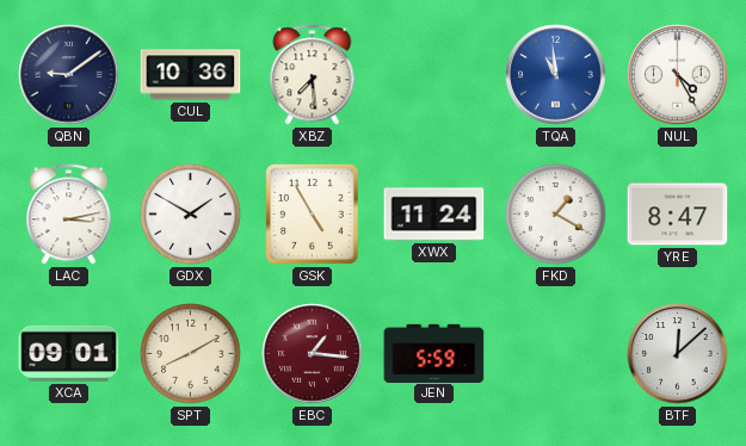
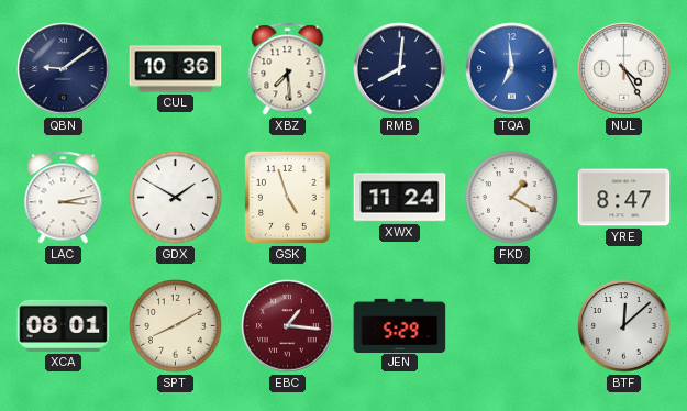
RMB: none -> 8:01
TQA: 10:59 -> 6:59
GSK: 4:55 -> 4:57
XCA: 09:01 -> 08:01
JEN: 5:59 -> 5:29
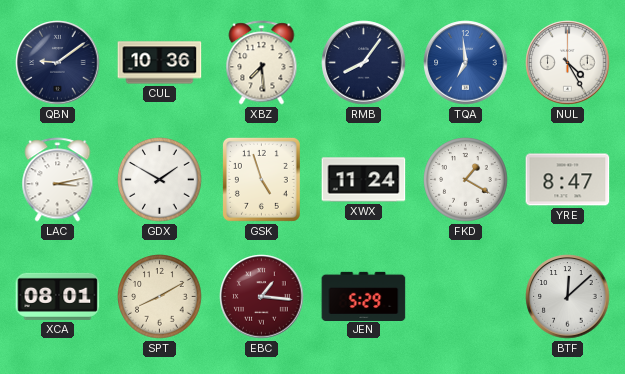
RMB: 8:01 -> 8:06
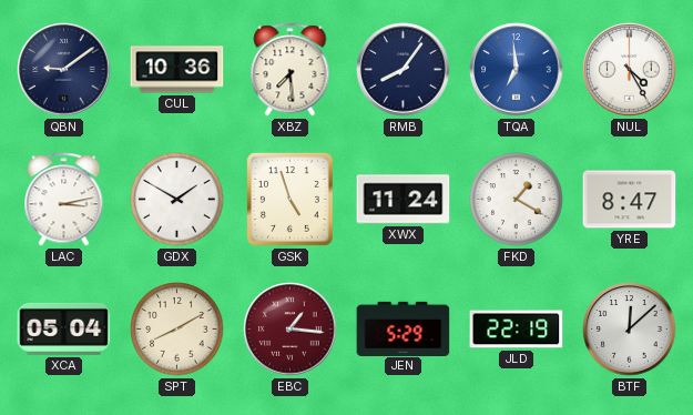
XCA: 08:01 -> 05:04
JLD: none -> 22:19
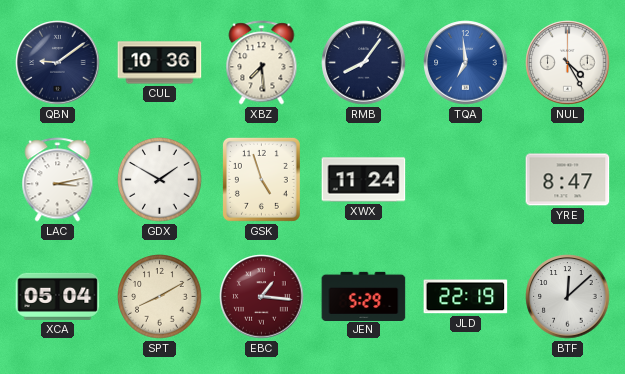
FKD: 1:20 -> none
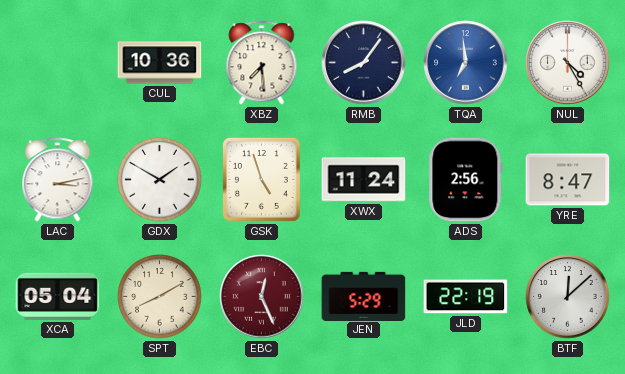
QBN: 9:09 -> none
ADS: none -> 2:56
EBC: 1:16 -> 12:26
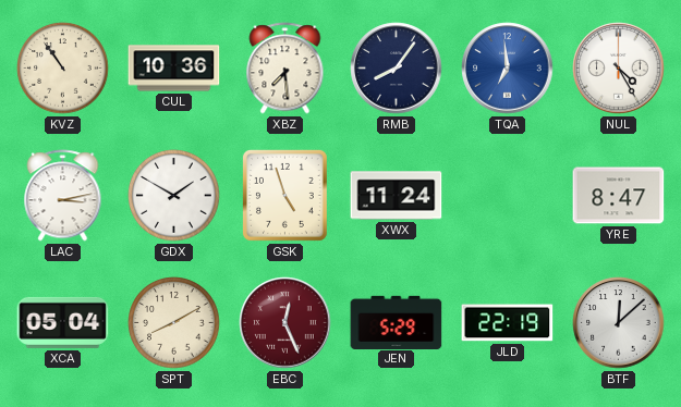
KVZ: none -> 10:54
ADS: 2:56 -> none
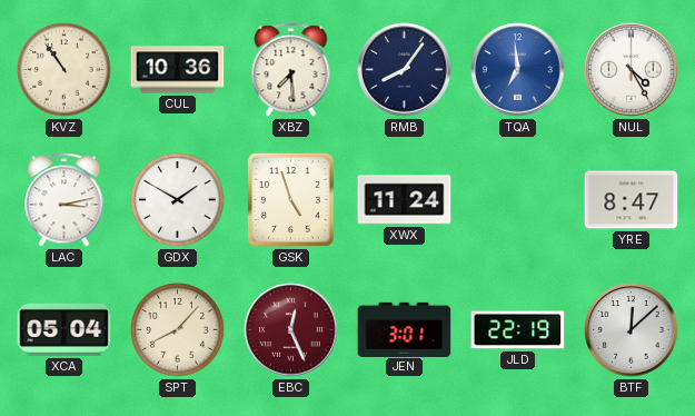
SPT: 8:10 -> 8:07
JEN: 5:29 -> 3:01
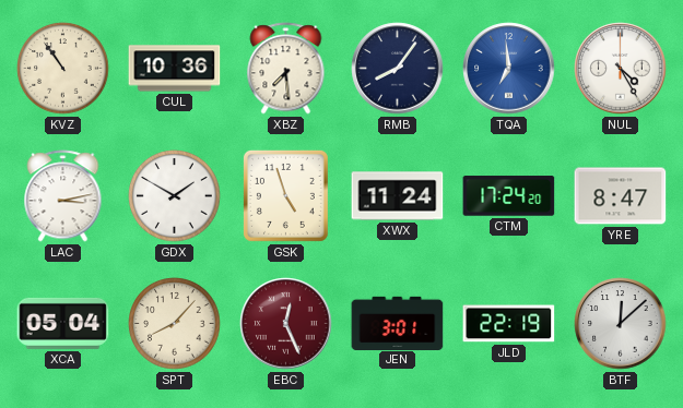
CTM: none -> 17:24
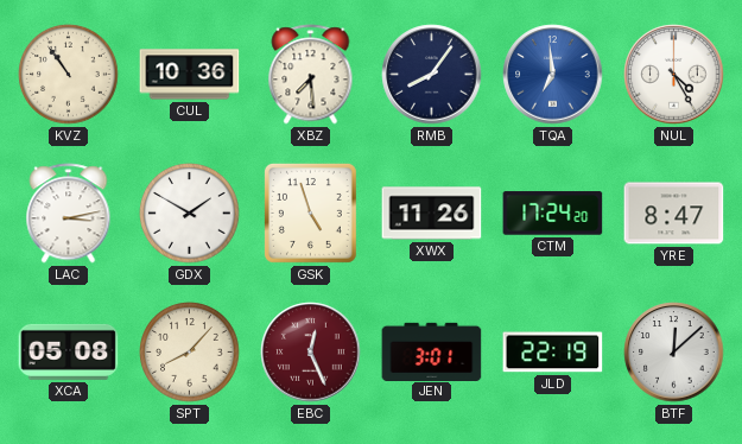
XWX: 11:24 -> 11:26
XCA: 05:04 -> 05:08
